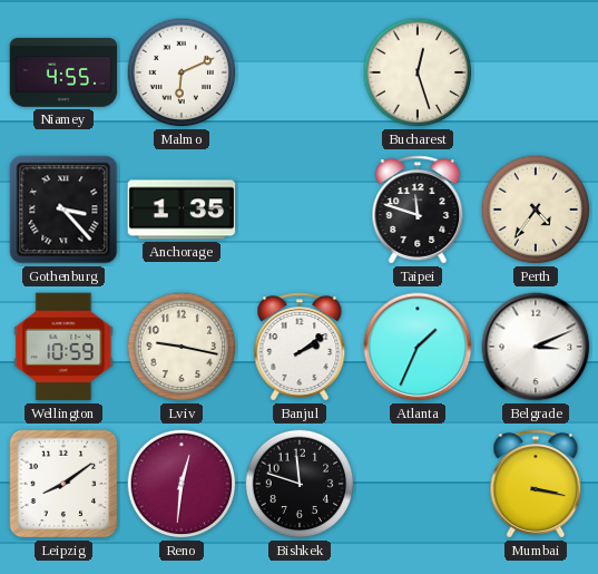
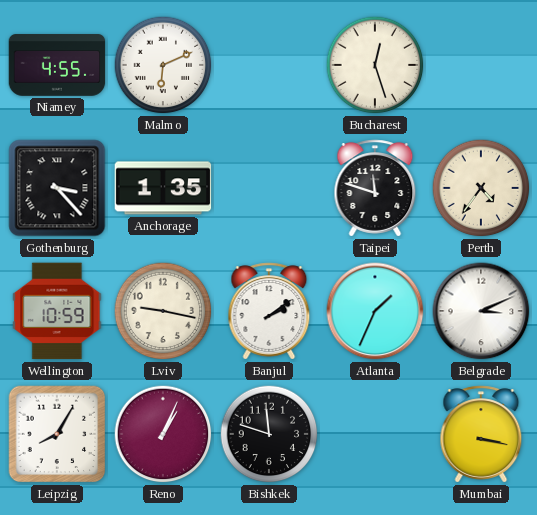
Leipzig: 8:09 -> 8:05
Reno: 12:31 -> 1:04
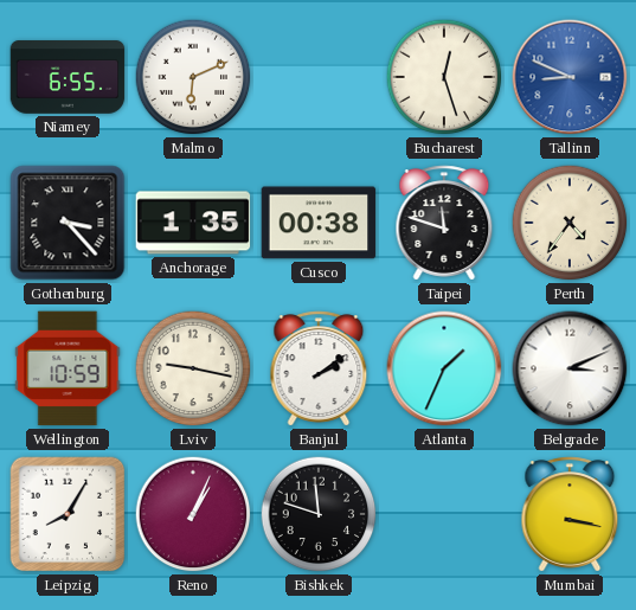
Niamey: 4:55 -> 6:55
Tallinn: none -> 8:49
Cusco: none -> 00:38
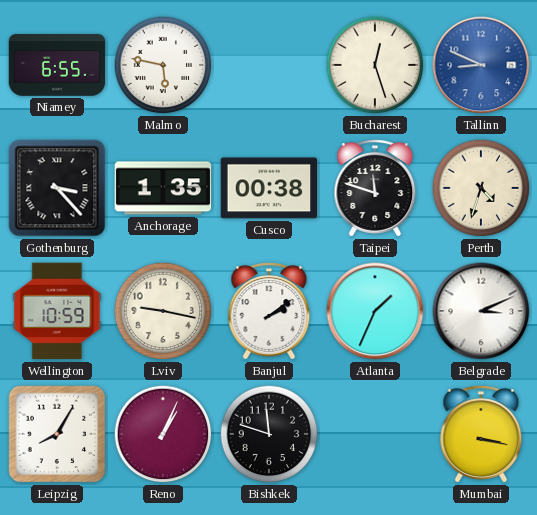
Malmo: 6:11 -> 5:47
Perth: 4:36 -> 4:33
